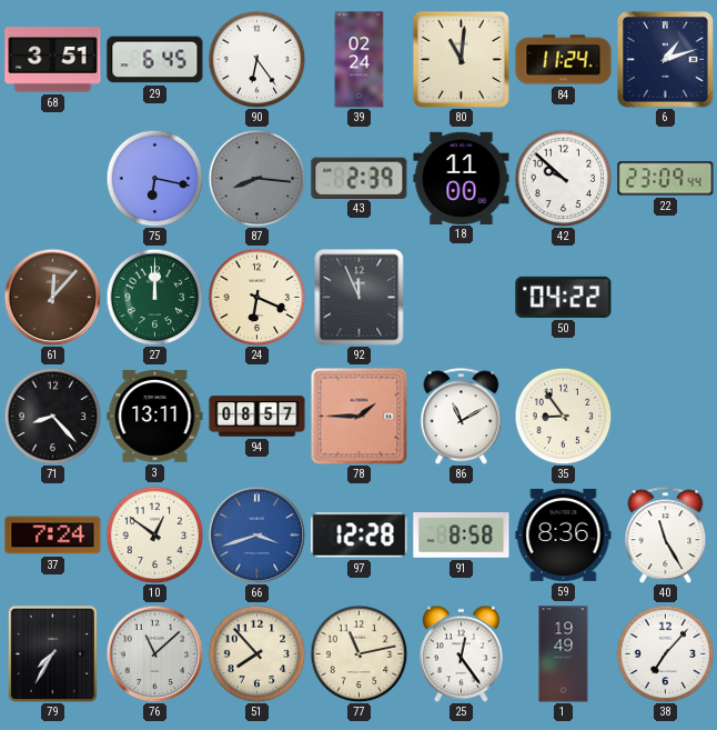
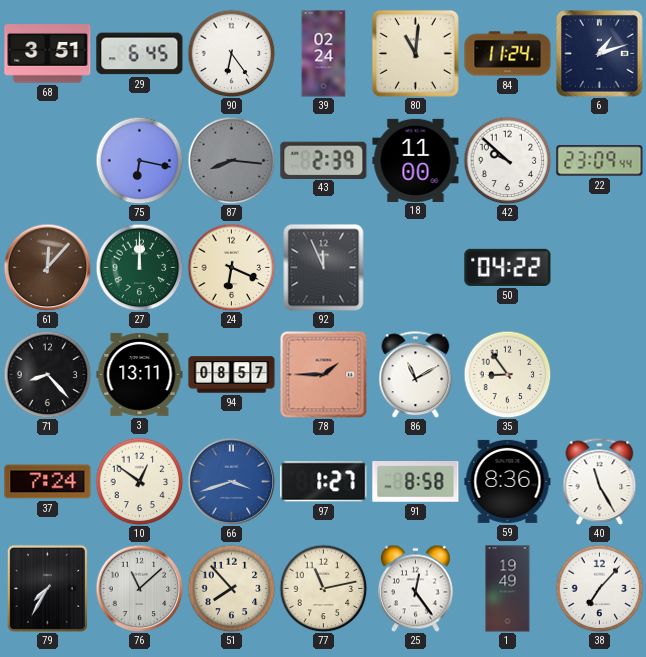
97: 12:28 -> 1:27
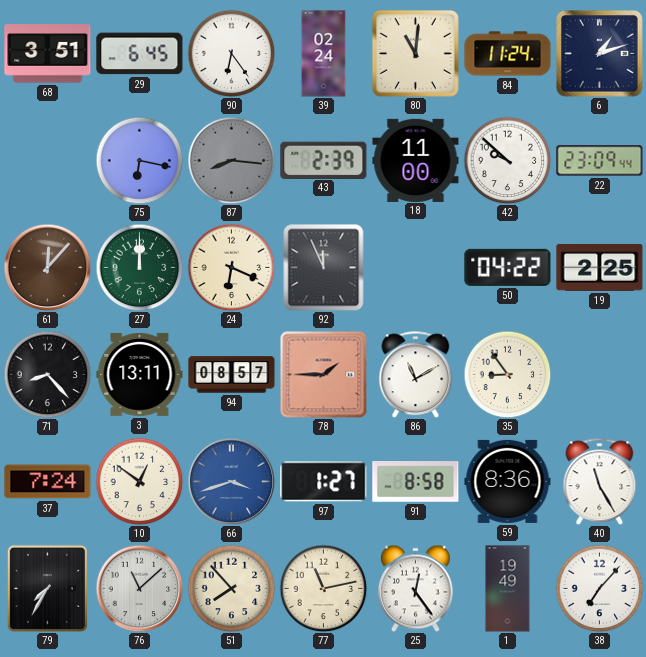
19: none -> 2:25
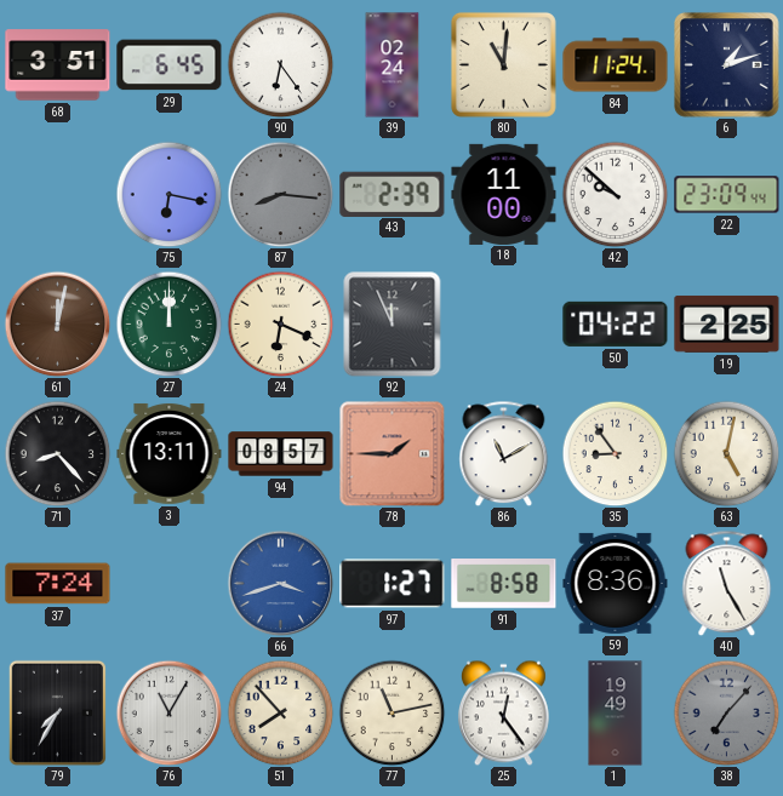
61: 12:07 -> 12:02
63: none -> 5:02
10: 12:51 -> none
76: 11:08 -> 11:05
38 dial: white -> grey
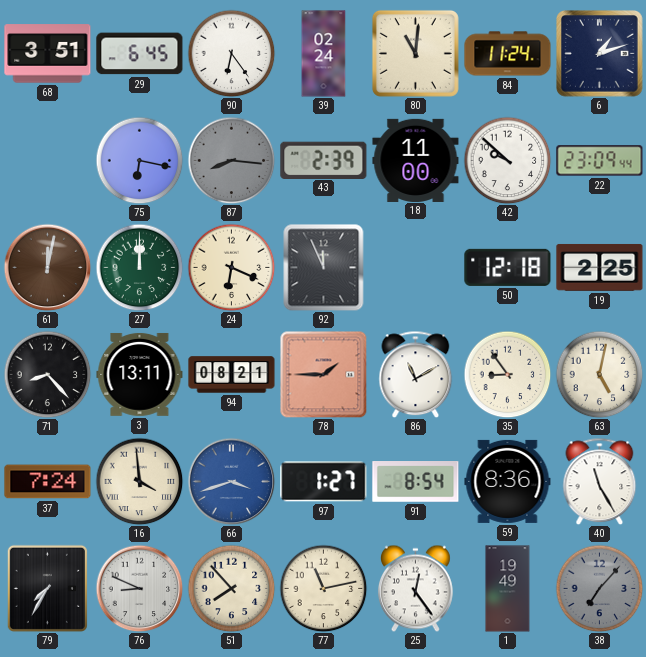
50: 04:22 -> 12:18
94: 08:57 -> 08:21
16: none -> 3:59
91: 8:58 -> 8:54
76: 11:05 -> 8:49
